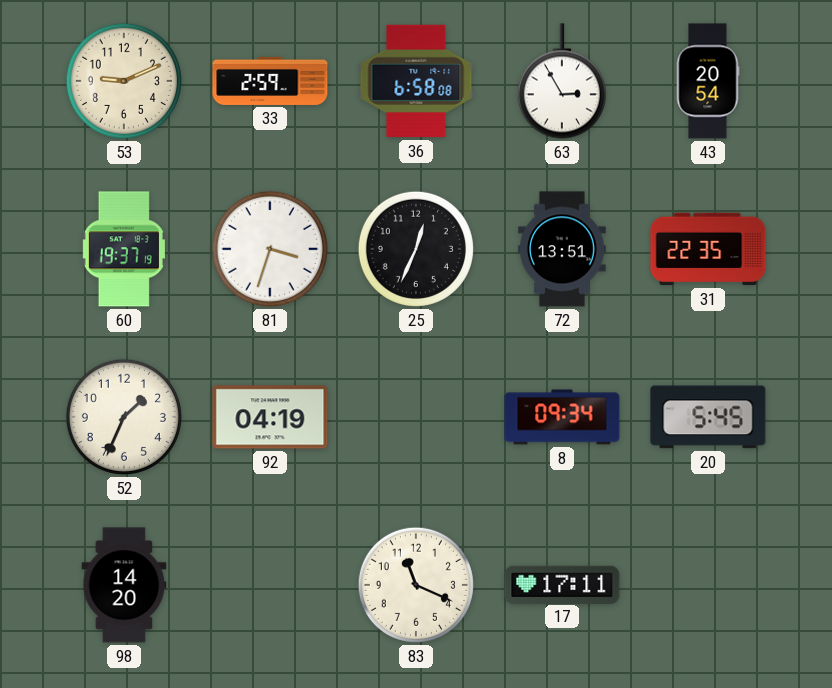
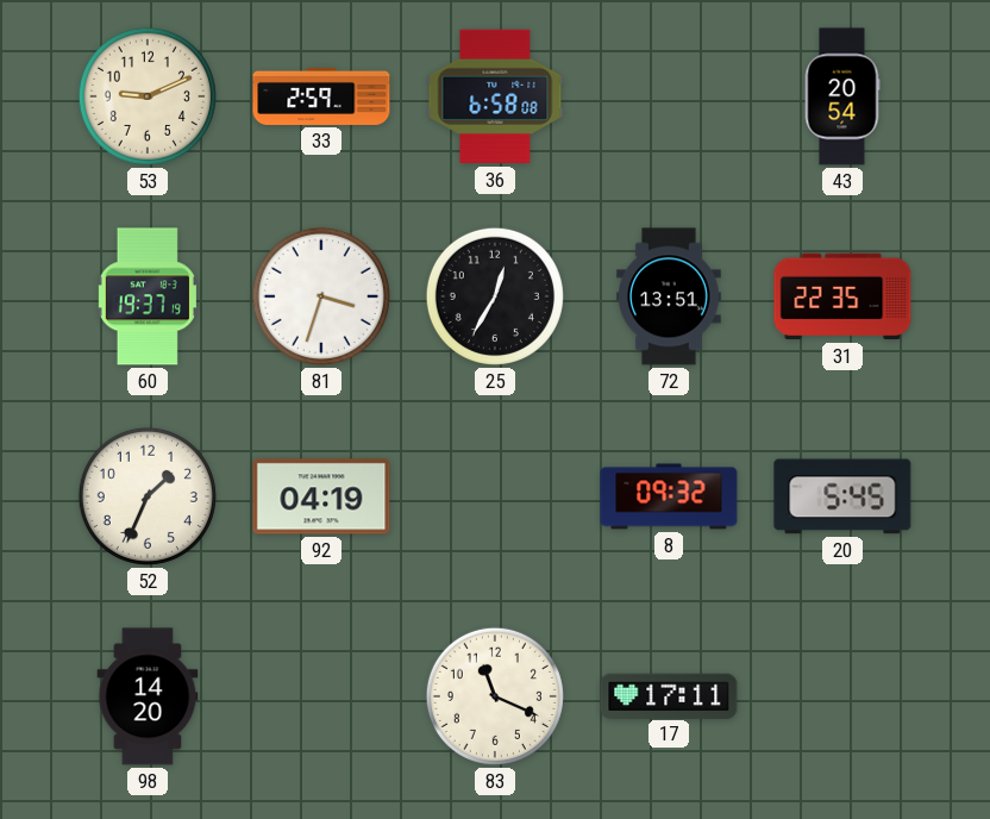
63: 2:55 -> none
25: 12:34 -> 12:35
8: 09:34 -> 09:32
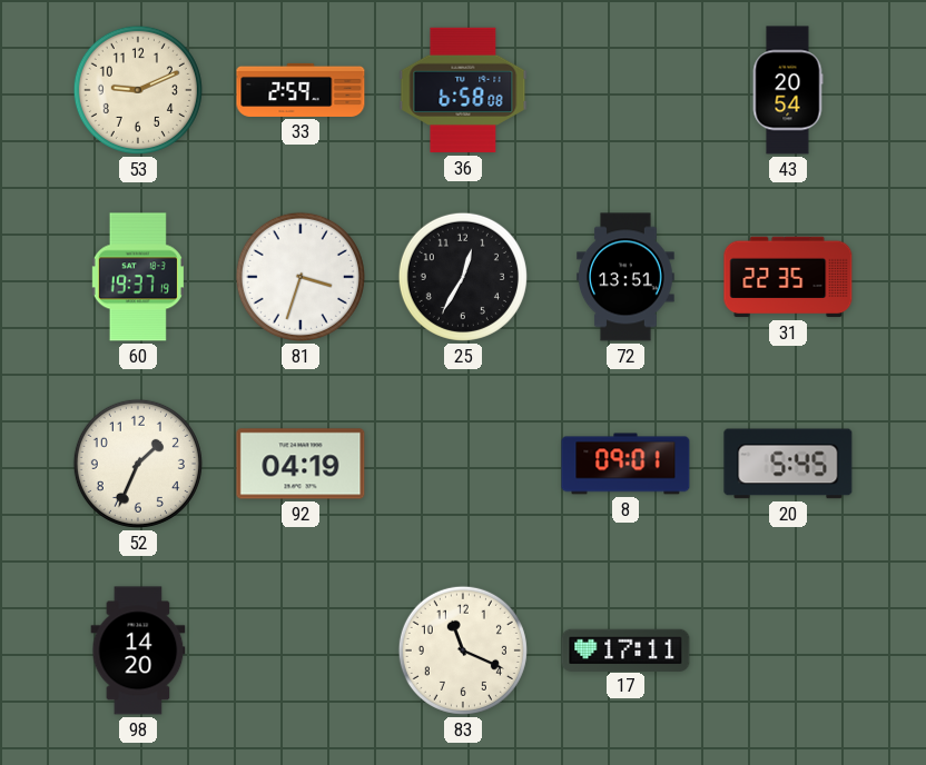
8: 09:32 -> 09:01
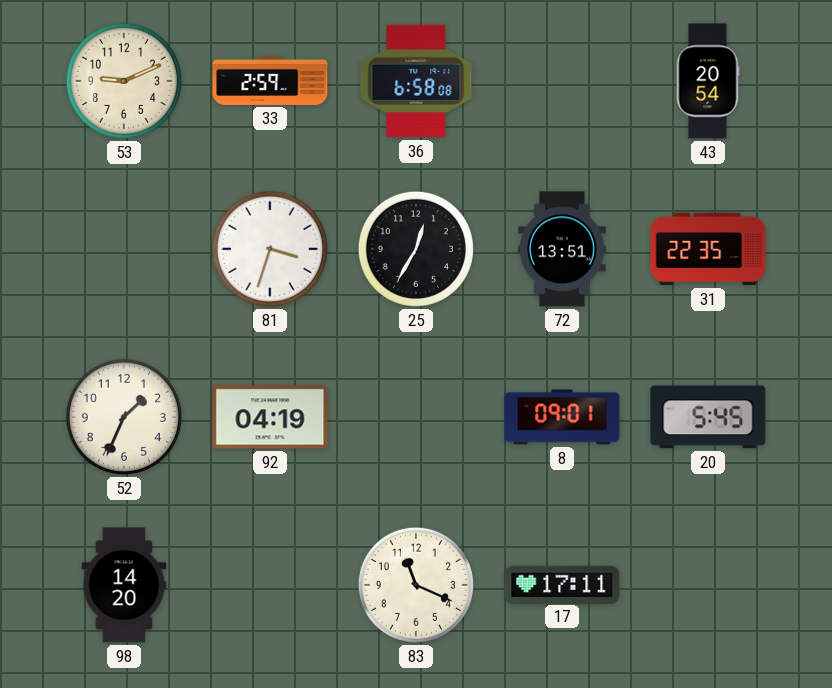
60: 19:37 -> none
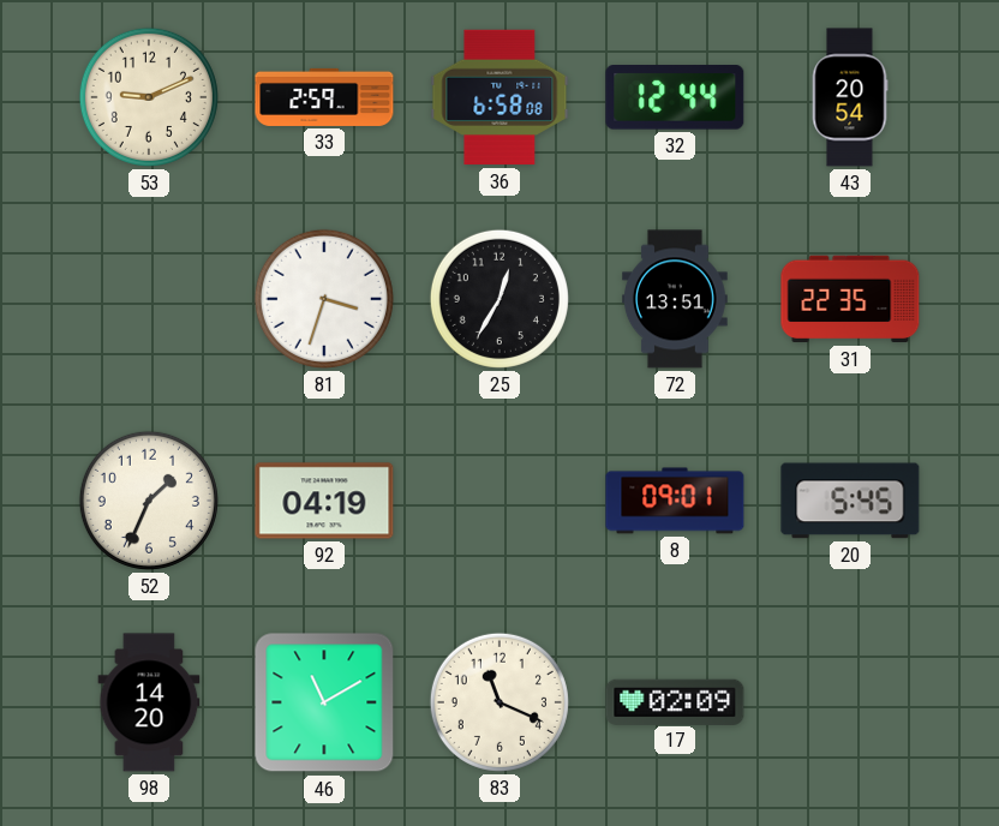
32: none -> 12:44
46: none -> 11:10
17: 17:11 -> 02:09
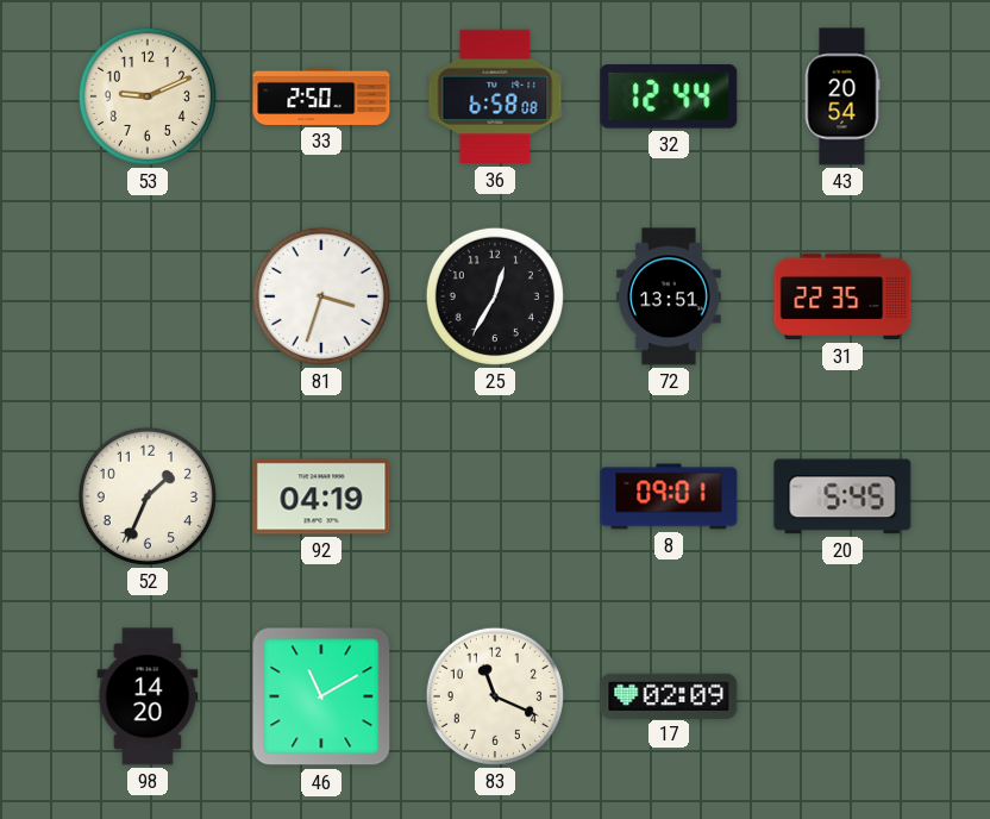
33: 2:59 -> 2:50
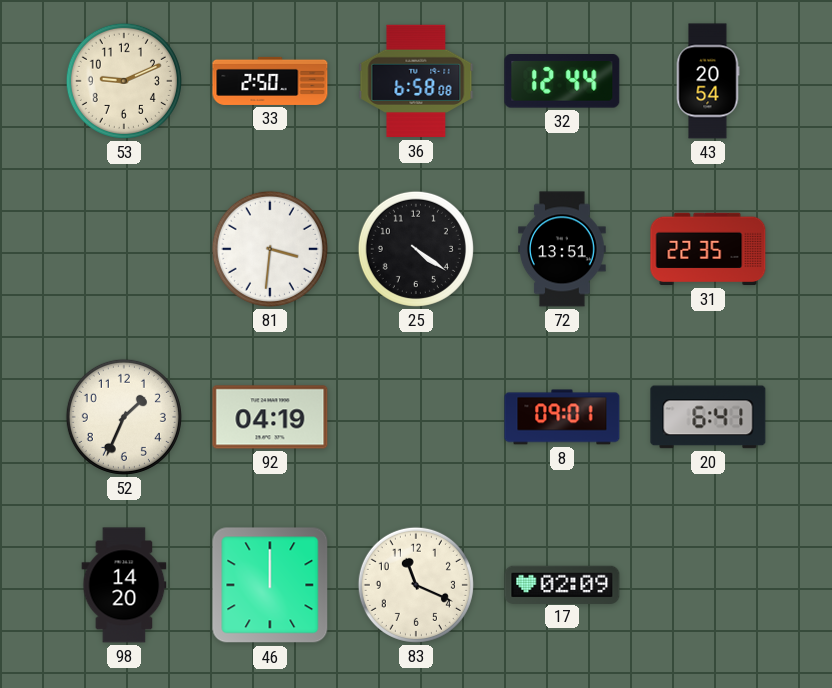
81: 3:33 -> 3:31
25: 12:35 -> 4:21
20: 5:45 -> 6:41
46: 11:10 -> 12:00
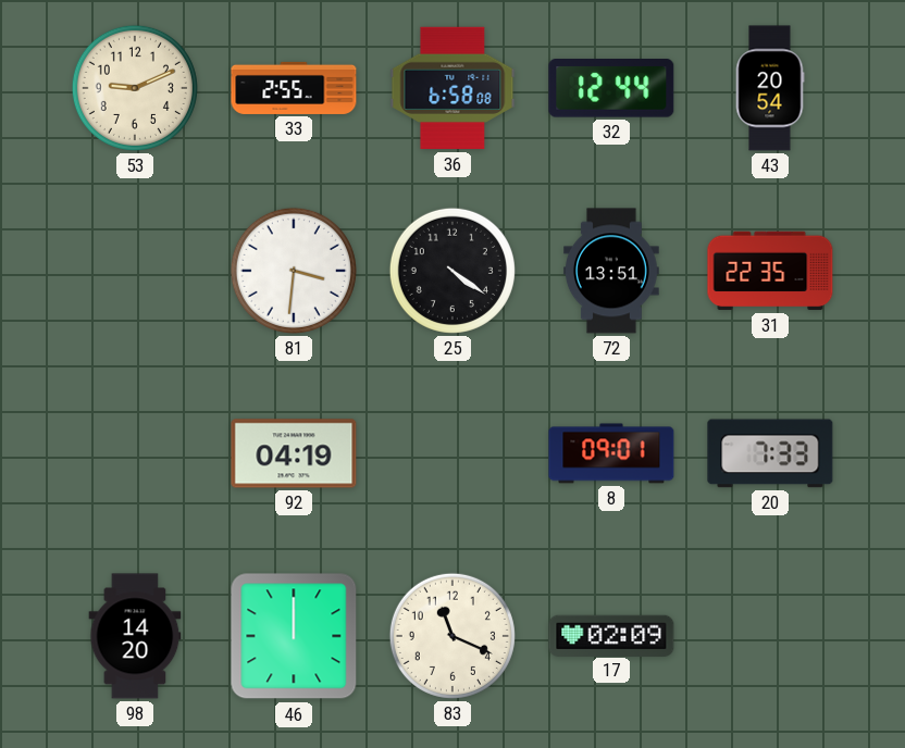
33: 2:50 -> 2:55
52: 1:34 -> none
20: 6:41 -> 7:33
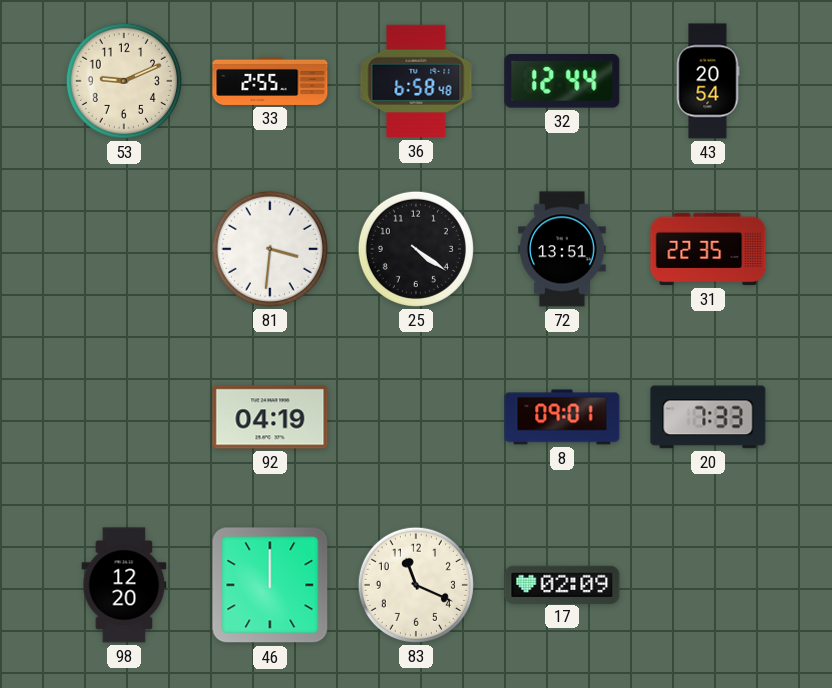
36: 6:58:08 -> 6:58:48
98: 14:20 -> 12:20
